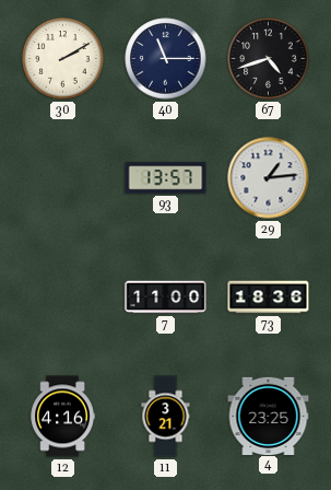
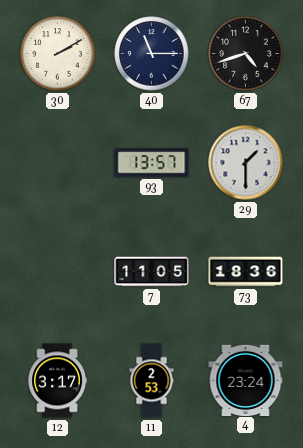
29: 1:14 -> 1:30
7: 11:00 -> 11:05
12: 4:16 -> 3:17
11: 3:21 -> 2:53
4: 23:25 -> 23:24
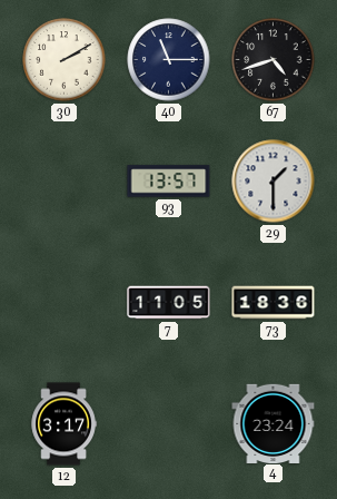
11: 2:53 -> none
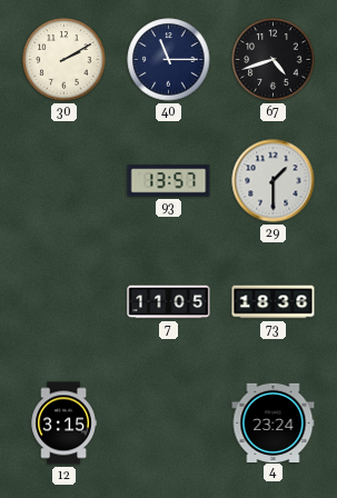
12: 3:17 -> 3:15
